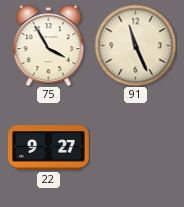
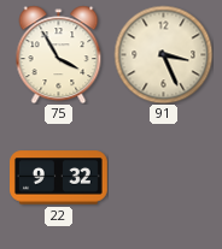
91: 11:26 -> 3:26
22: 9:27 -> 9:32
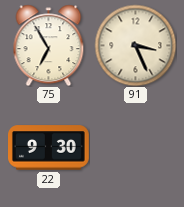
75: 3:55 -> 6:55
22: 9:32 -> 9:30
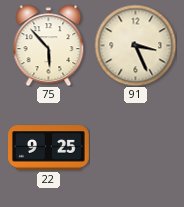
75: 6:55 -> 5:53
22: 9:30 -> 9:25
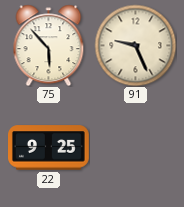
91: 3:26 -> 9:26
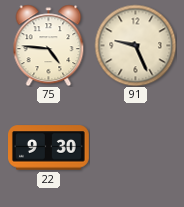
75: 5:53 -> 4:46
22: 9:25 -> 9:30
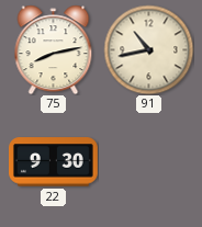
75: 4:46 -> 8:13
91: 9:26 -> 10:43
